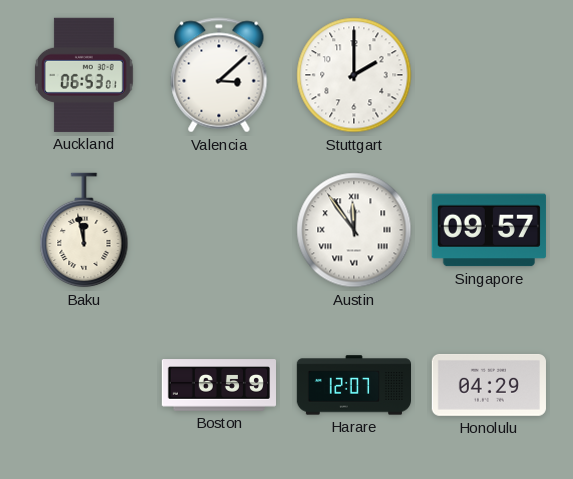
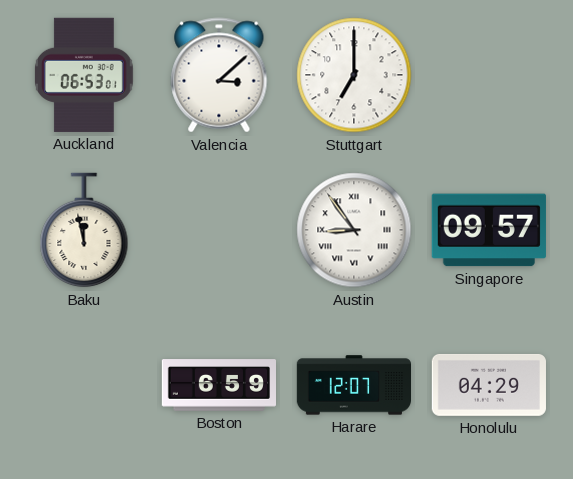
Stuttgart: 2:00 -> 7:00
Austin: 11:54 -> 8:54
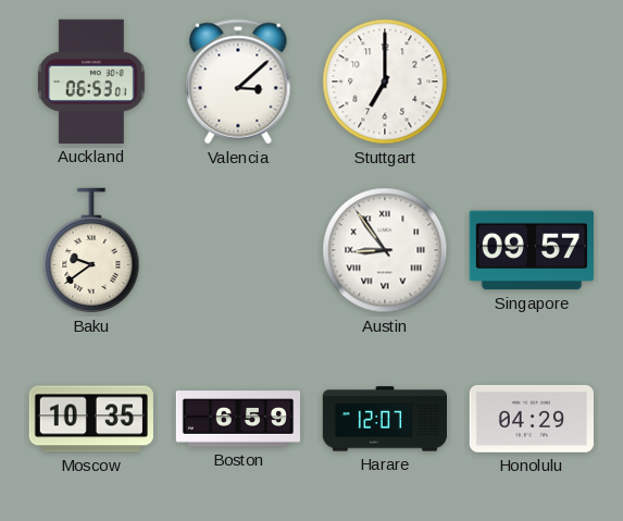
Baku: 11:58 -> 9:39
Moscow: none -> 10:35
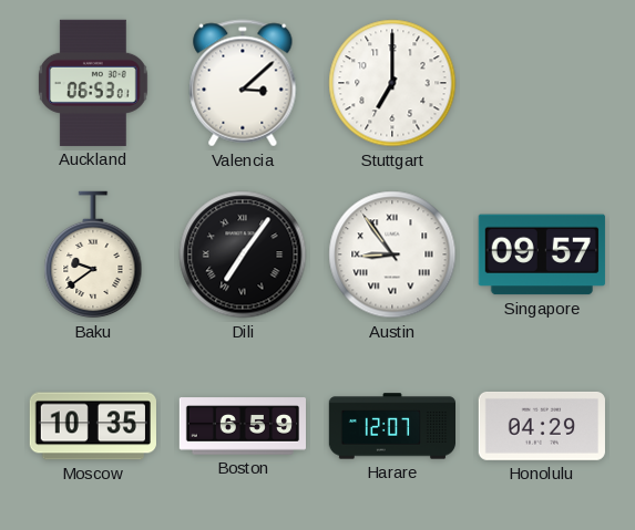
Dili: none -> 7:06
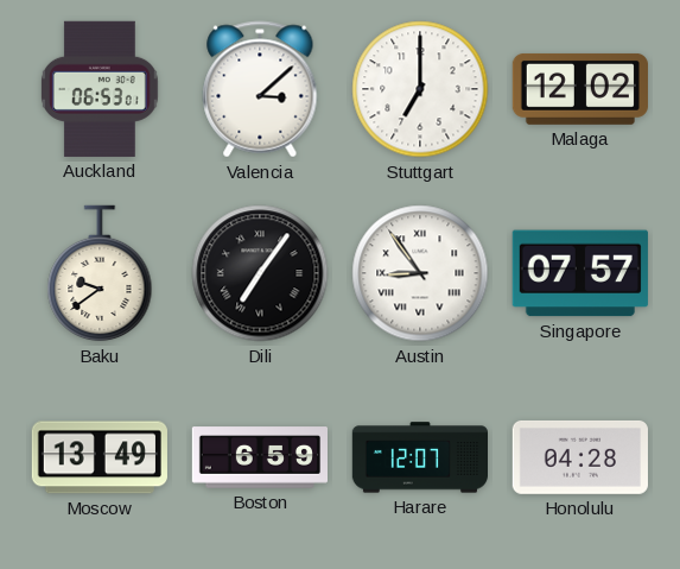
Malaga: none -> 12:02
Singapore: 09:57 -> 07:57
Moscow: 10:35 -> 13:49
Honolulu: 04:29 -> 04:28
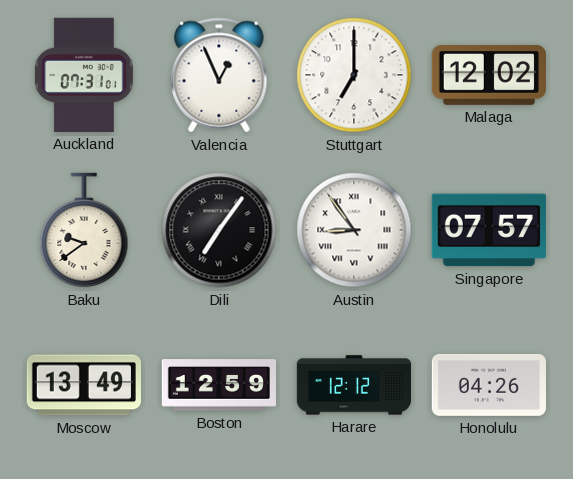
Auckland: 06:53 -> 07:31
Valencia: 3:08 -> 12:56
Boston: 6:59 -> 12:59
Harare: 12:07 -> 12:12
Honolulu: 04:28 -> 04:26
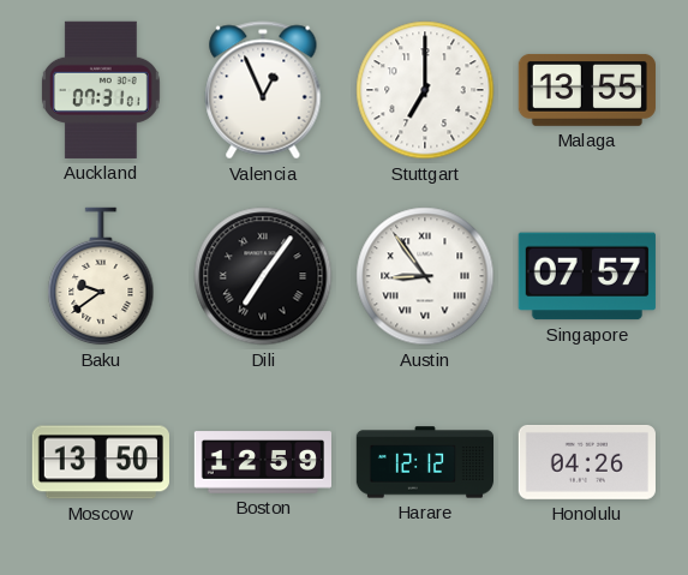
Malaga: 12:02 -> 13:55
Moscow: 13:49 -> 13:50
